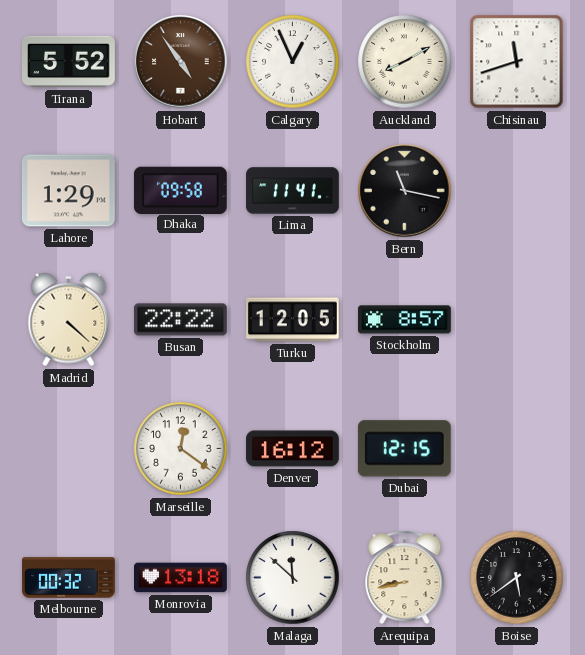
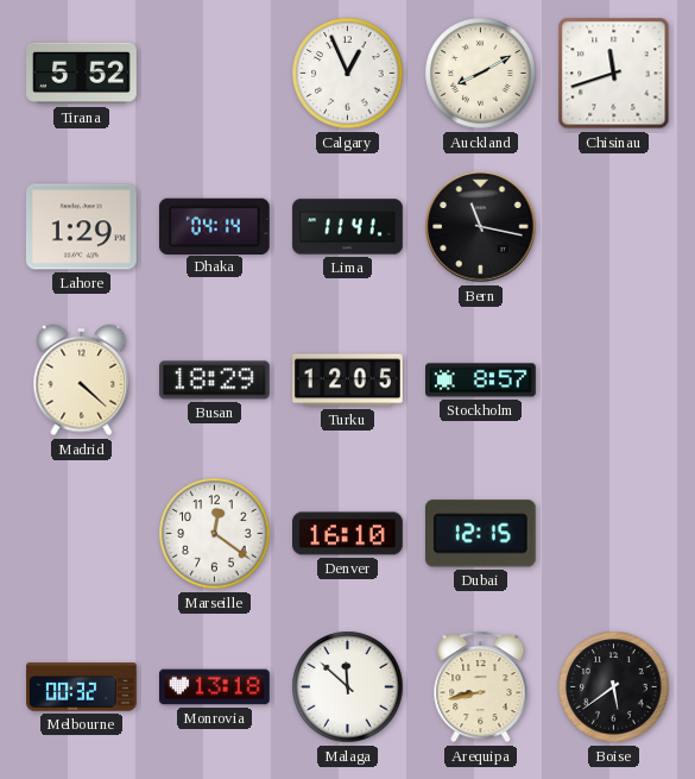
Hobart: 4:54 -> none
Dhaka: 09:58 -> 04:14
Busan: 22:22 -> 18:29
Denver: 16:12 -> 16:10
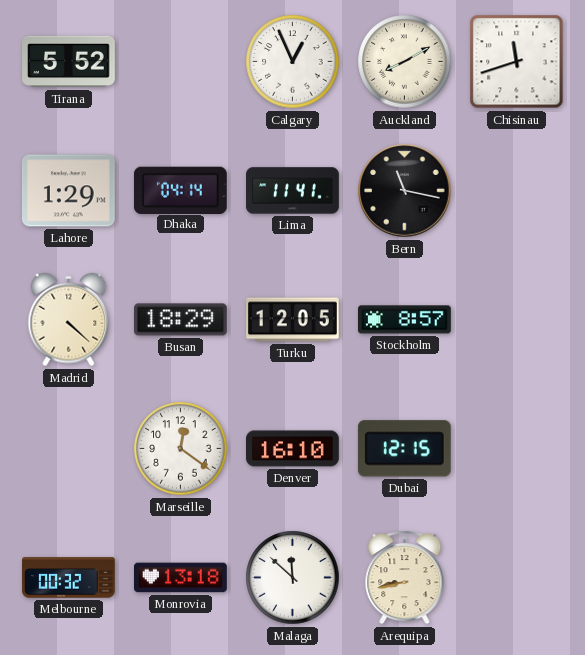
Boise: 5:39 -> none
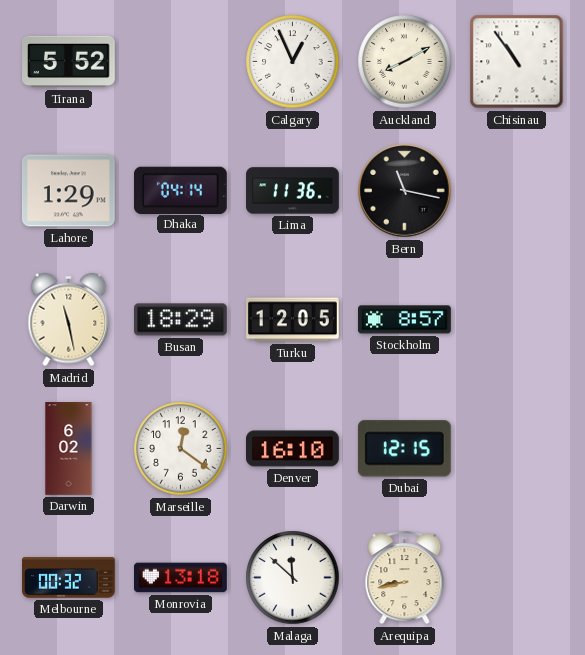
Chisinau: 11:42 -> 10:54
Lima: 11:41 -> 11:36
Madrid: 4:22 -> 11:28
Darwin: none -> 6:02
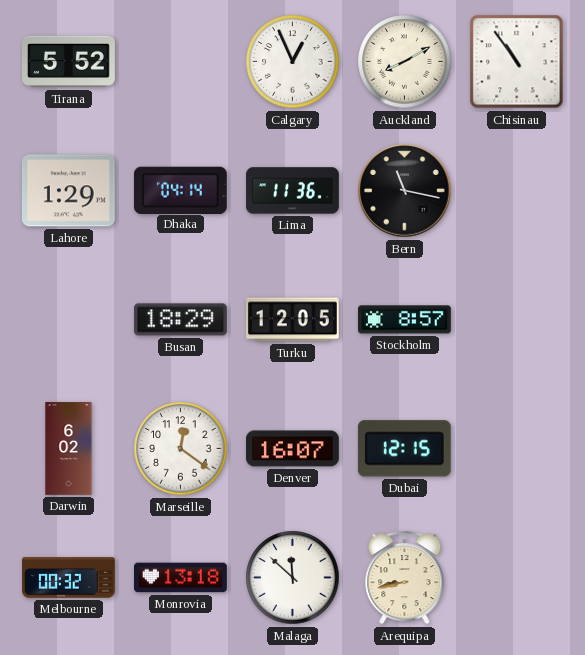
Madrid: 11:28 -> none
Denver: 16:10 -> 16:07
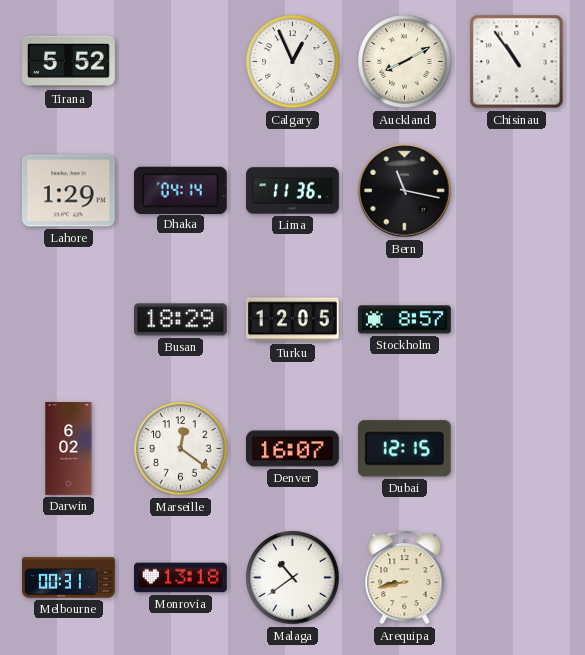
Melbourne: 00:32 -> 00:31
Malaga: 11:52 -> 10:39
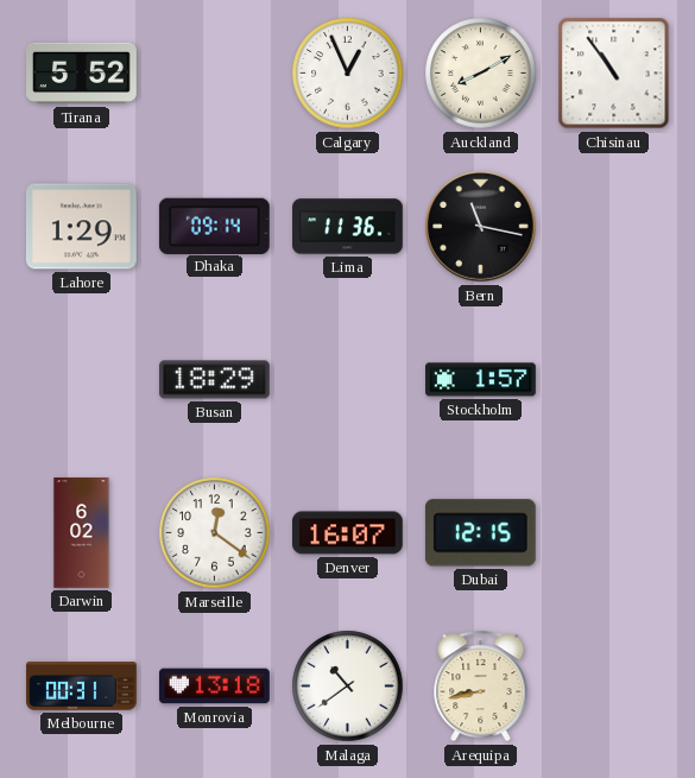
Dhaka: 04:14 -> 09:14
Turku: 12:05 -> none
Stockholm: 8:57 -> 1:57
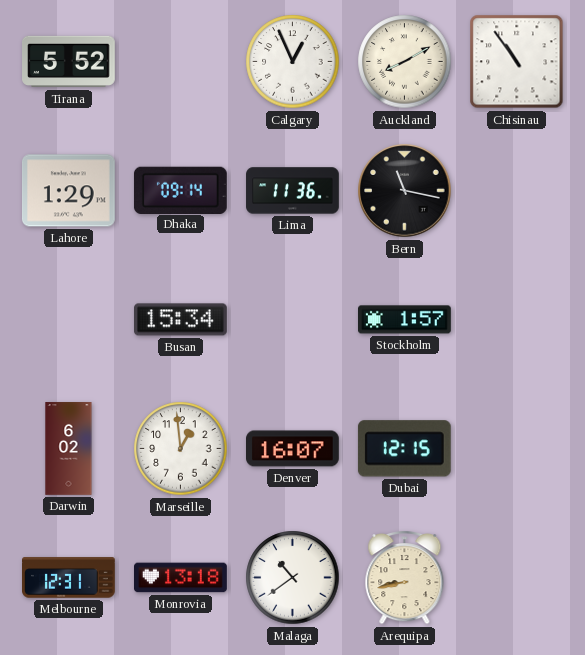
Busan: 18:29 -> 15:34
Marseille: 12:21 -> 12:59
Melbourne: 00:31 -> 12:31
